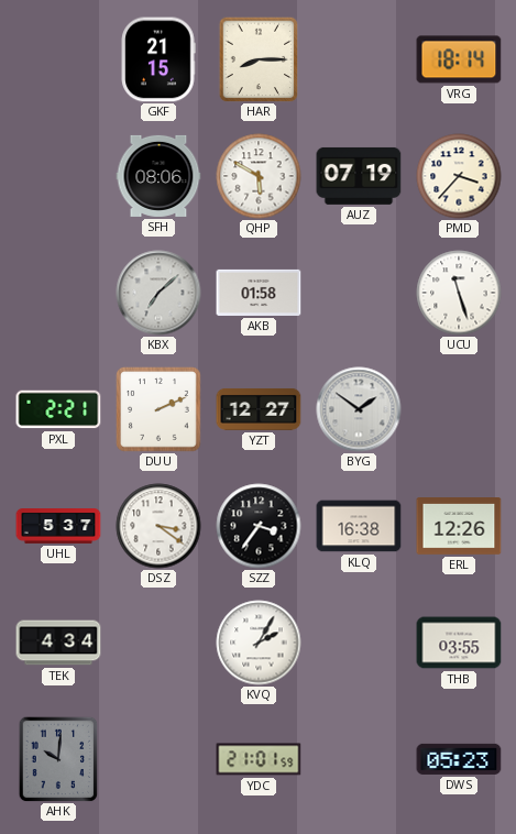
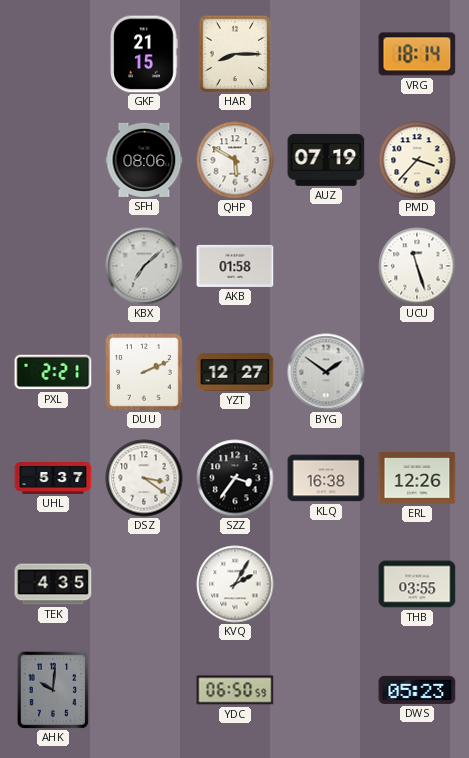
TEK: 4:34 -> 4:35
YDC: 21:01 -> 06:50
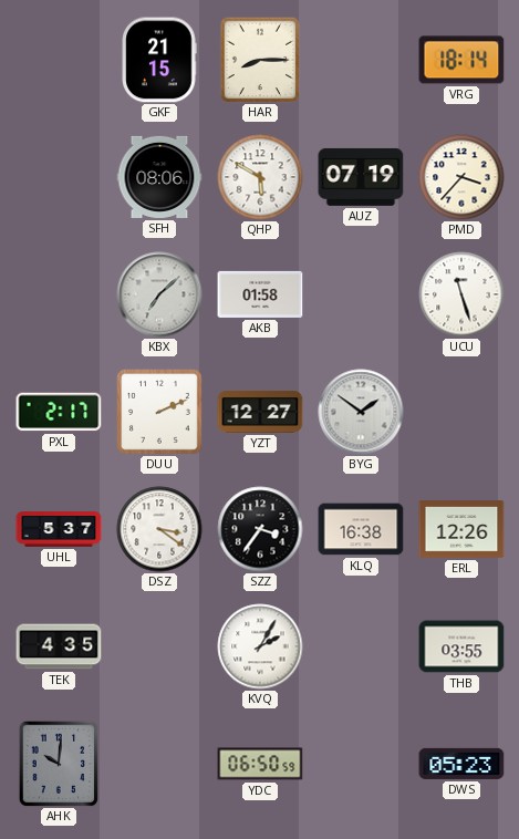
PXL: 2:21 -> 2:17
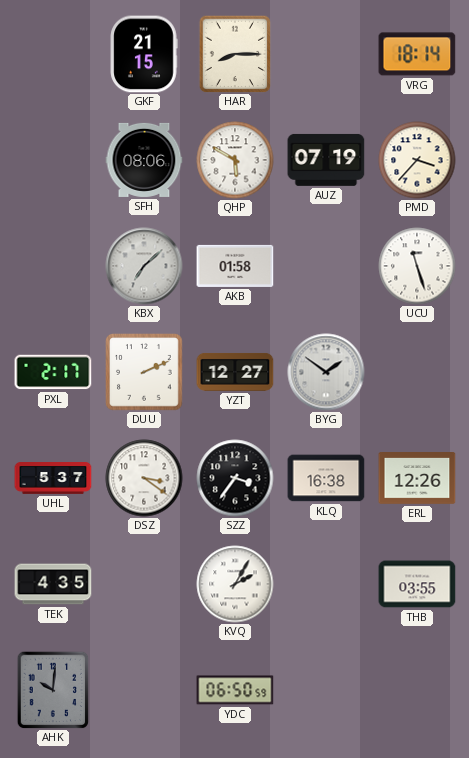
DWS: 05:23 -> none
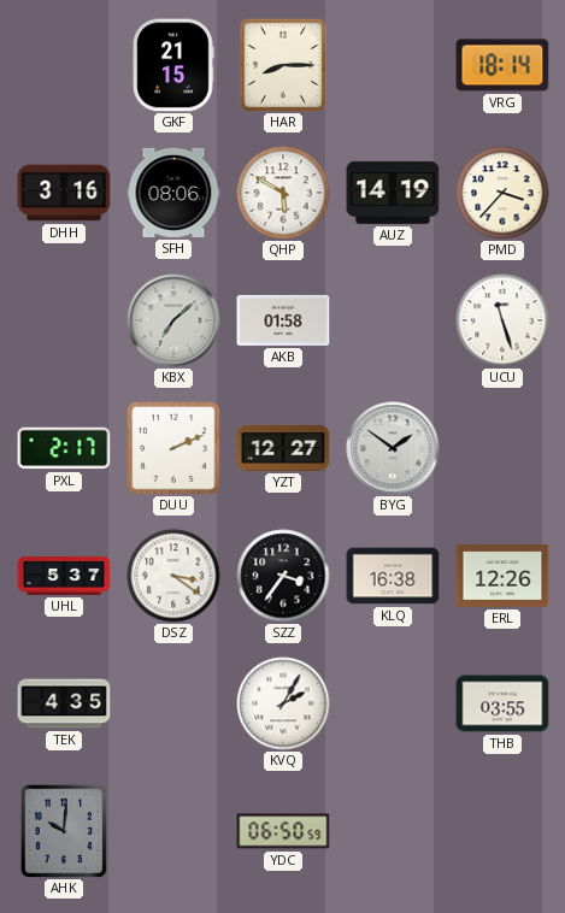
DHH: none -> 3:16
AUZ: 07:19 -> 14:19
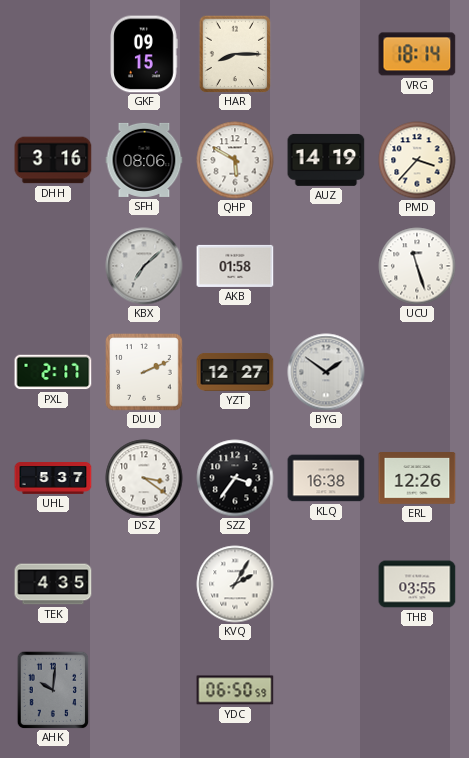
GKF: 21:15 -> 09:15
